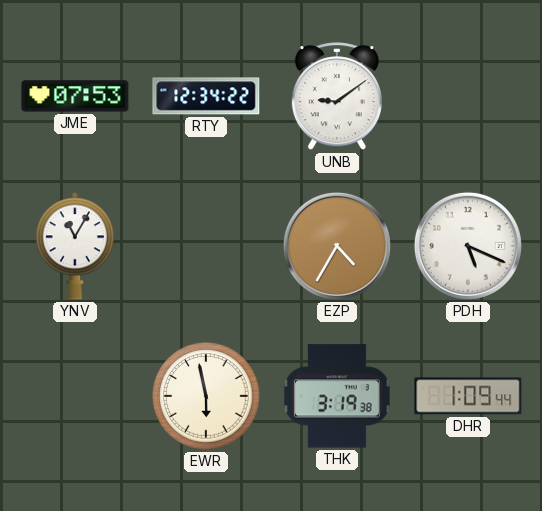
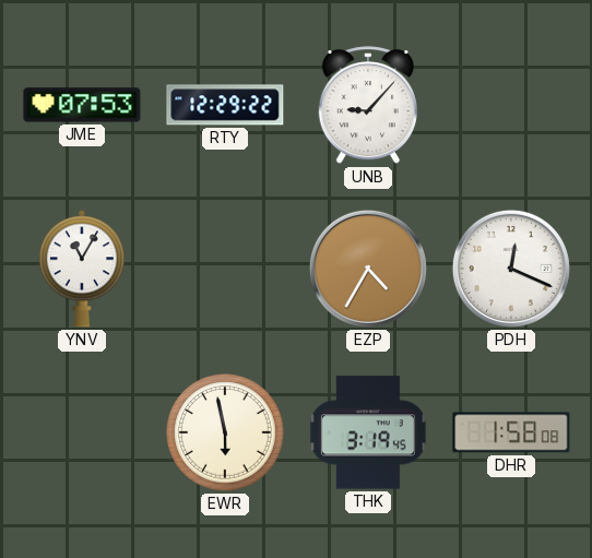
RTY: 12:34 -> 12:29
UNB: 9:09 -> 9:07
PDH: 5:19 -> 12:19
THK: 3:19:38 -> 3:19:45
DHR: 1:09 -> 1:58
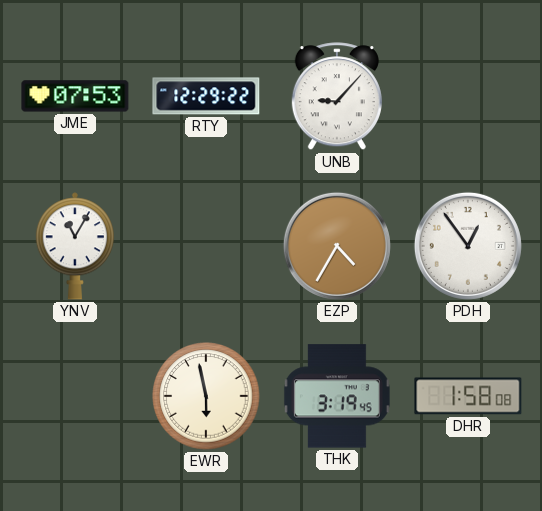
PDH: 12:19 -> 12:54
